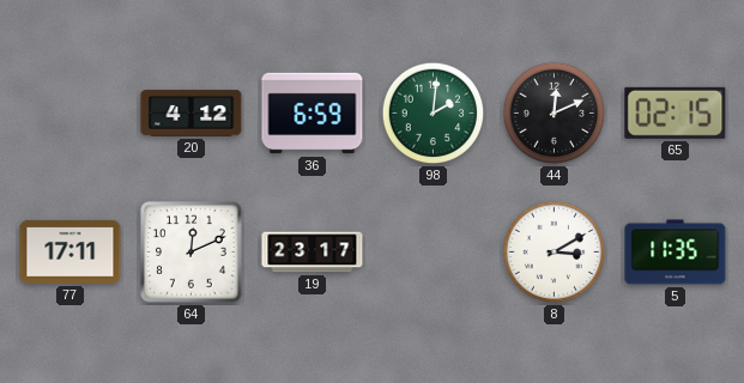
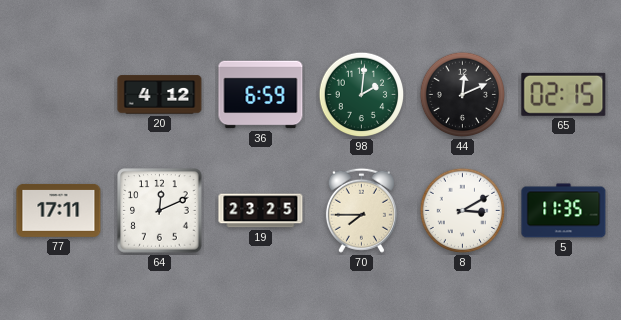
19: 23:17 -> 23:25
70: none -> 7:45
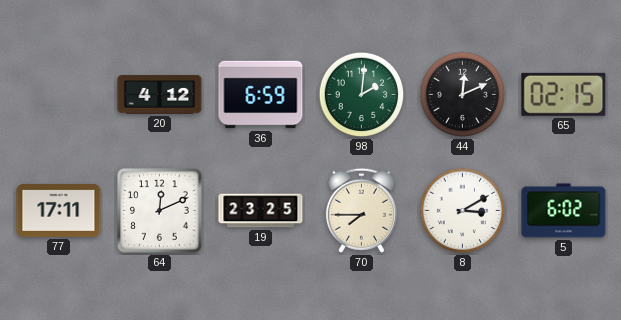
5: 11:35 -> 6:02
